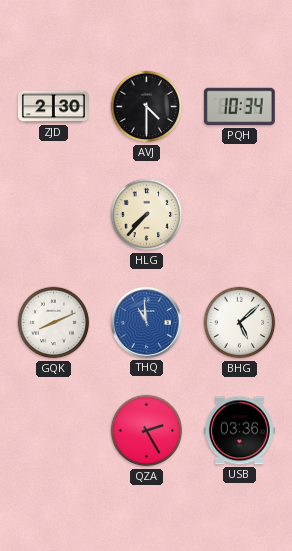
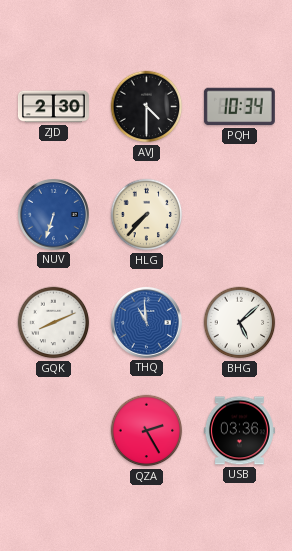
NUV: none -> 6:33
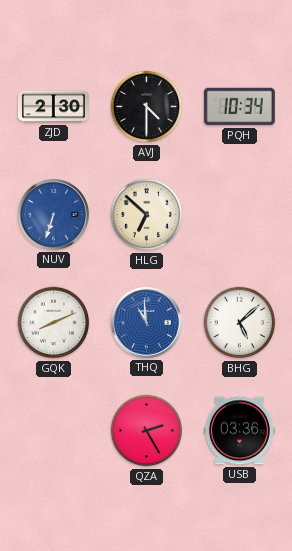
HLG: 7:37 -> 6:52
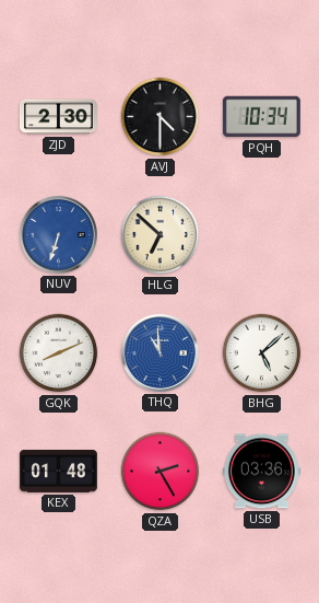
KEX: none -> 01:48
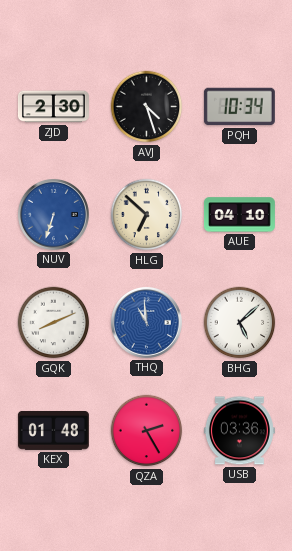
AVJ: 4:30 -> 4:27
AUE: none -> 04:10
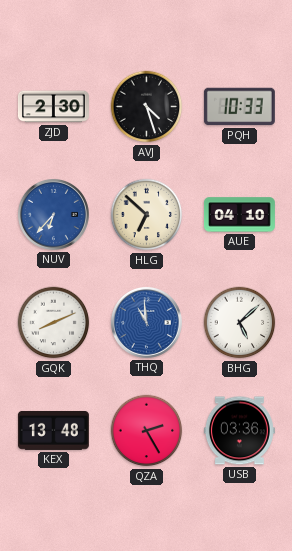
PQH: 10:34 -> 10:33
NUV: 6:33 -> 6:37
KEX: 01:48 -> 13:48
